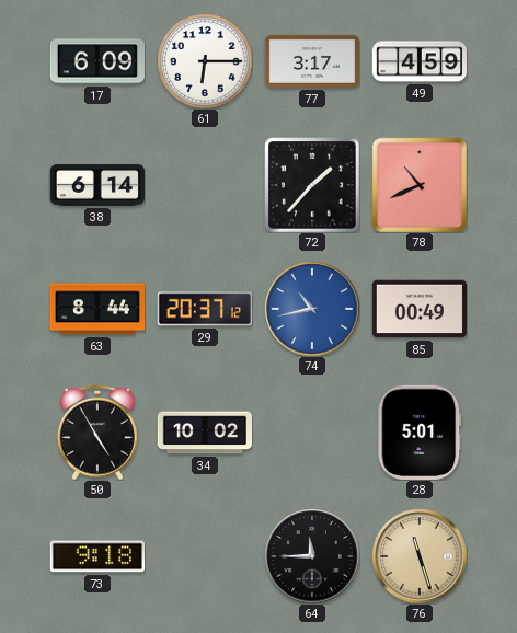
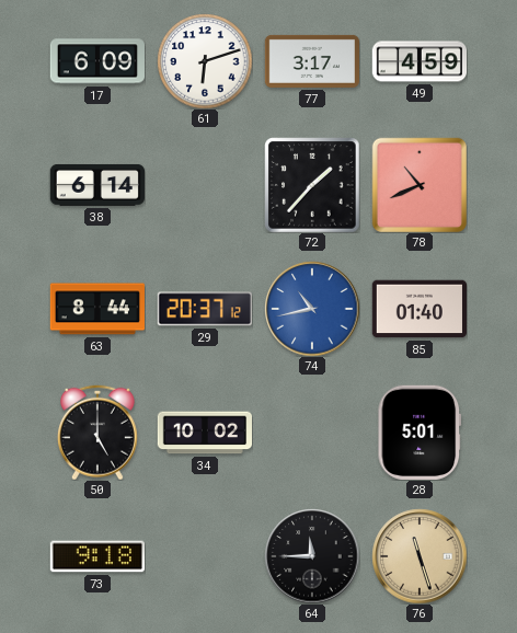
61: 6:15 -> 6:12
85: 00:49 -> 01:40
50: 4:55 -> 5:00
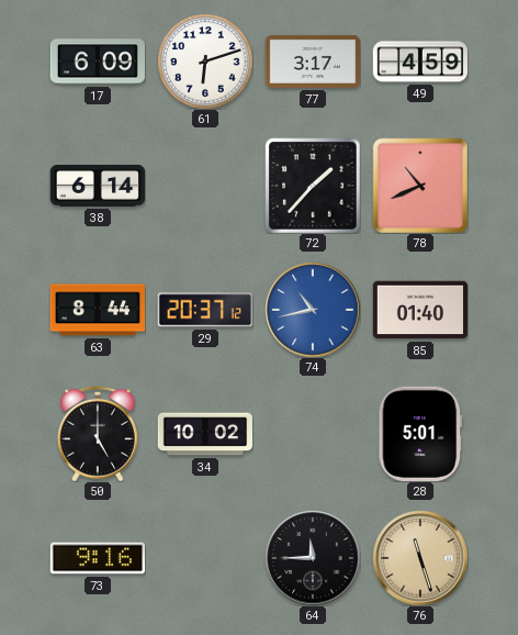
73: 9:18 -> 9:16
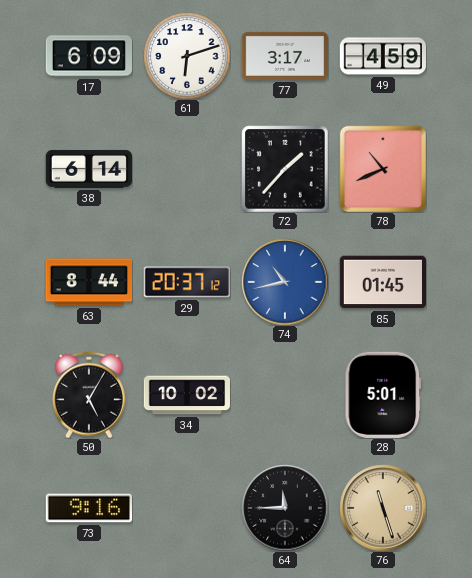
85: 01:40 -> 01:45
50: 5:00 -> 5:05
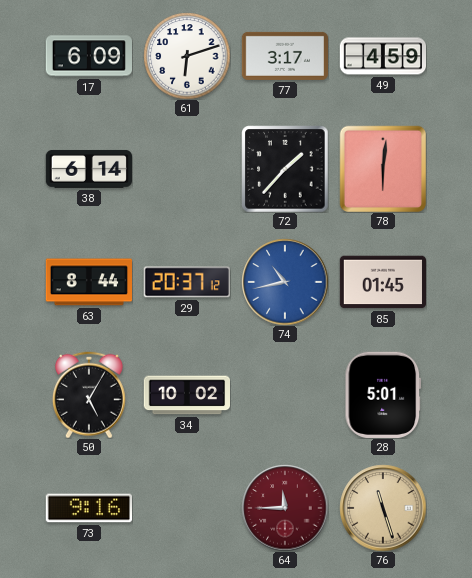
78: 10:41 -> 6:01
64 dial: black -> burgundy
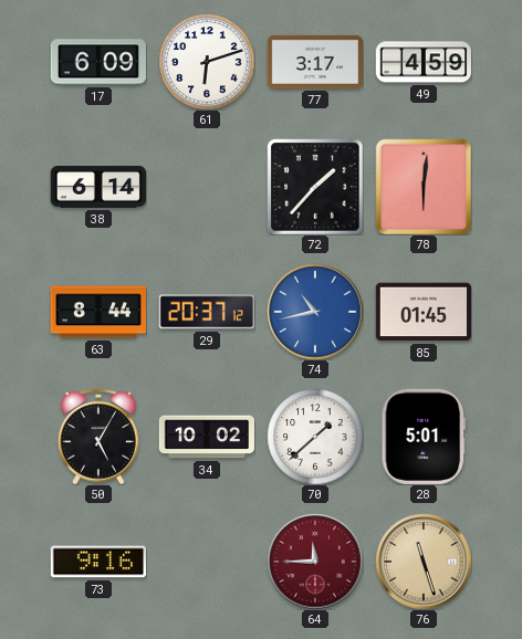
70: none -> 1:38
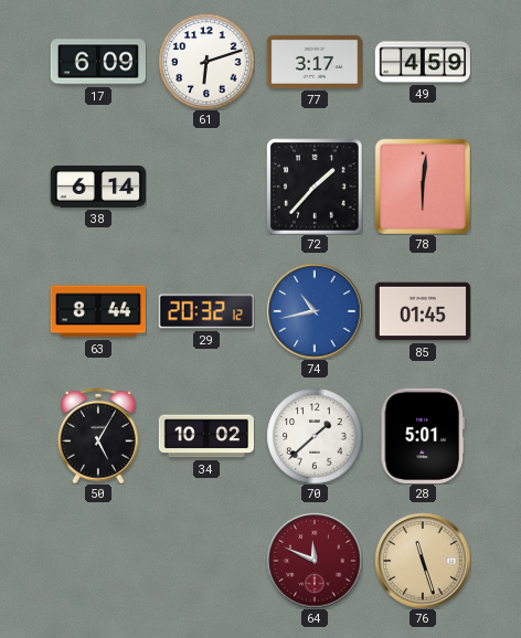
29: 20:37 -> 20:32
73: 9:16 -> none
64: 11:45 -> 11:49
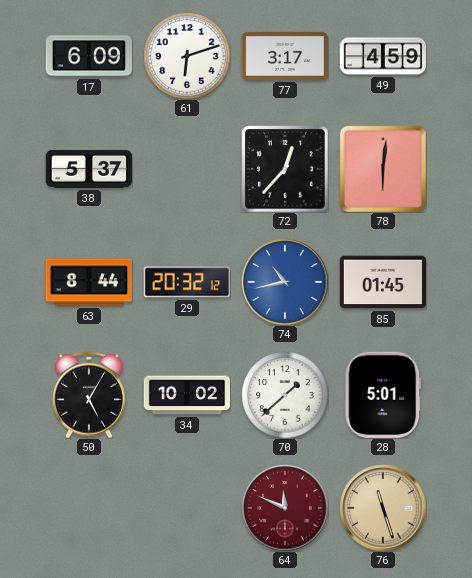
38: 6:14 -> 5:37
72: 1:37 -> 12:37
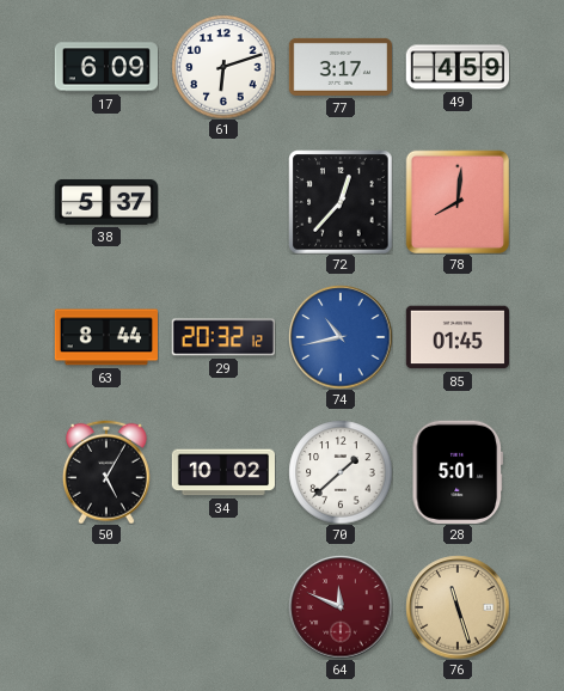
78: 6:01 -> 8:01
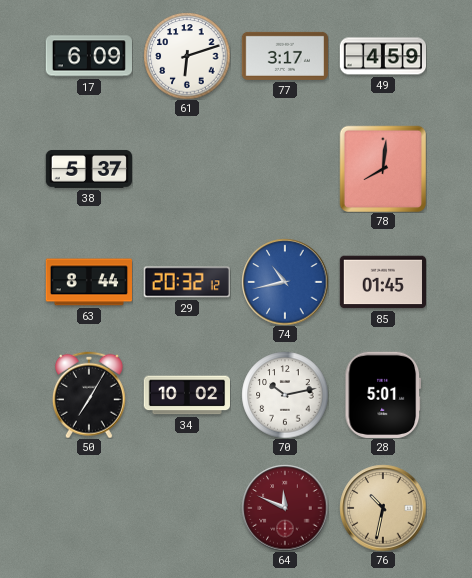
72: 12:37 -> none
50: 5:05 -> 7:05
70: 1:38 -> 10:13
76: 11:27 -> 10:32
